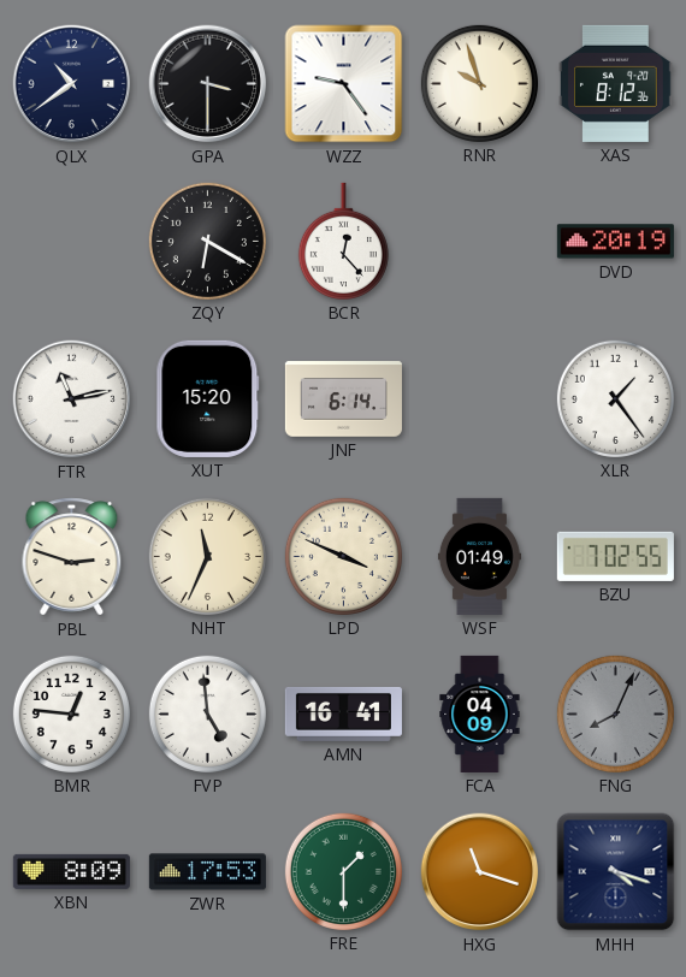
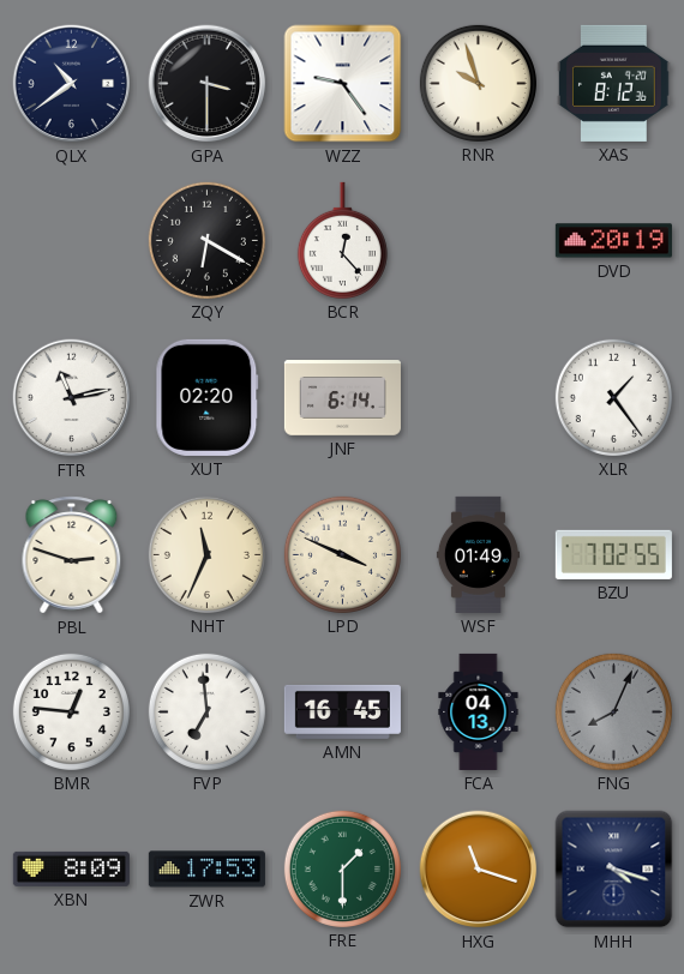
XUT: 15:20 -> 02:20
FVP: 4:59 -> 6:59
AMN: 16:41 -> 16:45
FCA: 04:09 -> 04:13
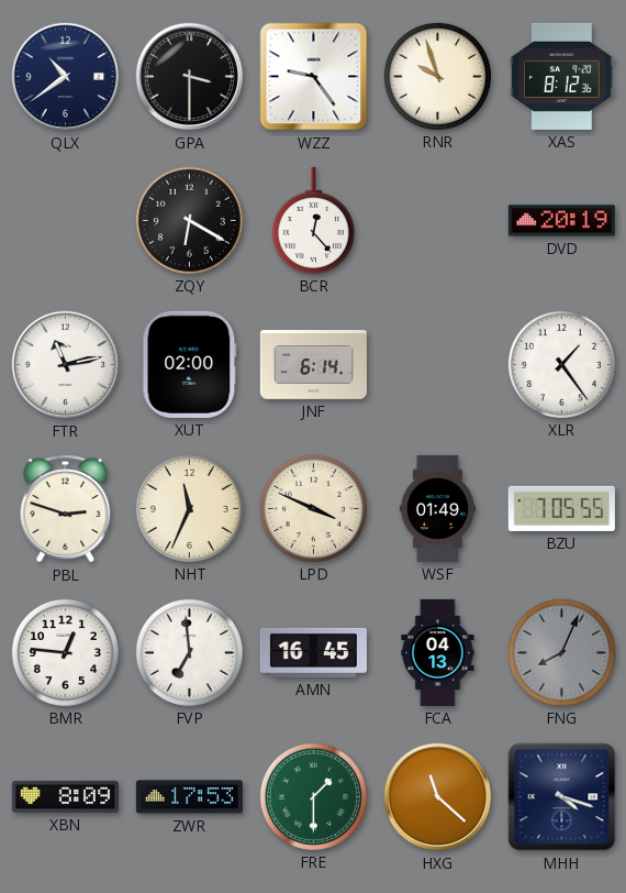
XUT: 02:20 -> 02:00
BZU: 7:02 -> 7:05
HXG: 11:18 -> 11:22
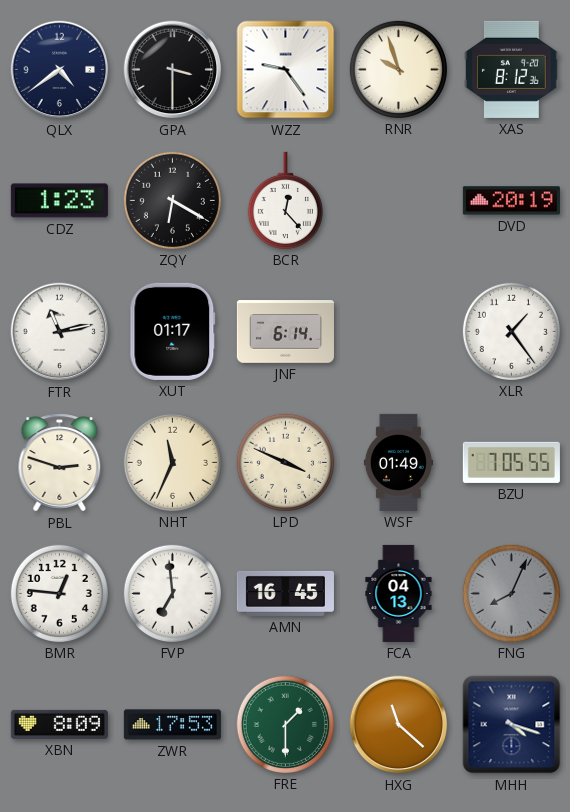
QLX: 10:39 -> 4:39
CDZ: none -> 1:23
XUT: 02:00 -> 01:17
